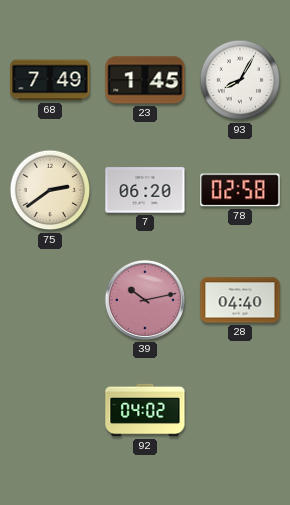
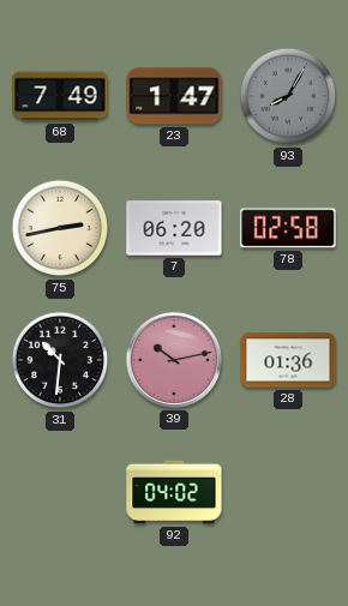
23: 1:45 -> 1:47
93 dial: white -> grey
75: 2:39 -> 2:43
31: none -> 10:31
28: 04:40 -> 01:36
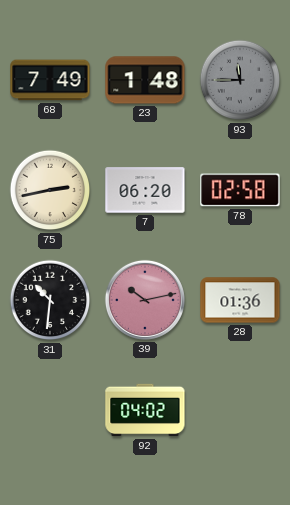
23: 1:47 -> 1:48
93: 8:05 -> 11:45
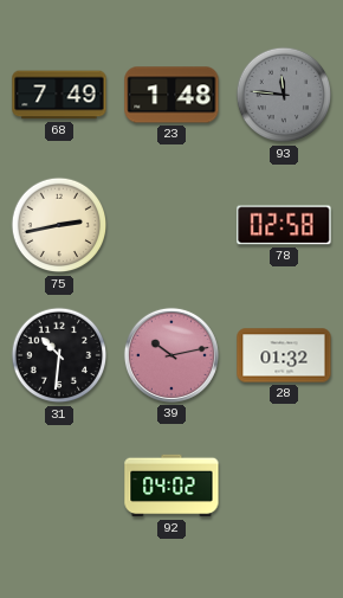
93: 11:45 -> 11:46
7: 06:20 -> none
28: 01:36 -> 01:32
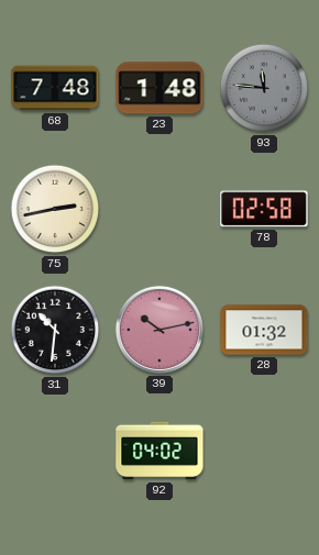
68: 7:49 -> 7:48
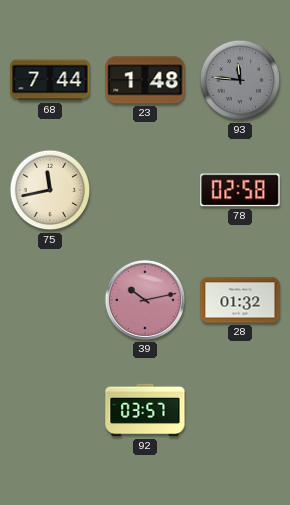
68: 7:48 -> 7:44
75: 2:43 -> 11:43
31: 10:31 -> none
92: 04:02 -> 03:57
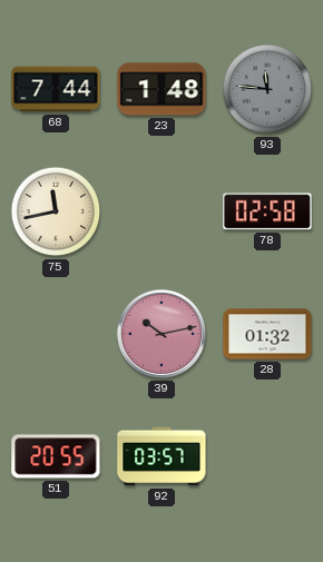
51: none -> 20:55
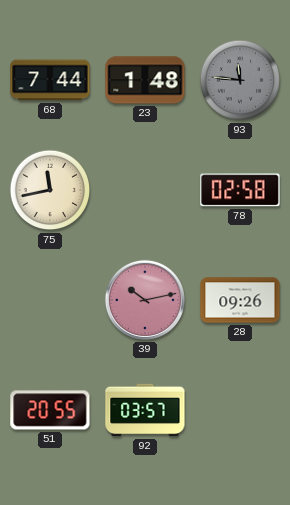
28: 01:32 -> 09:26
